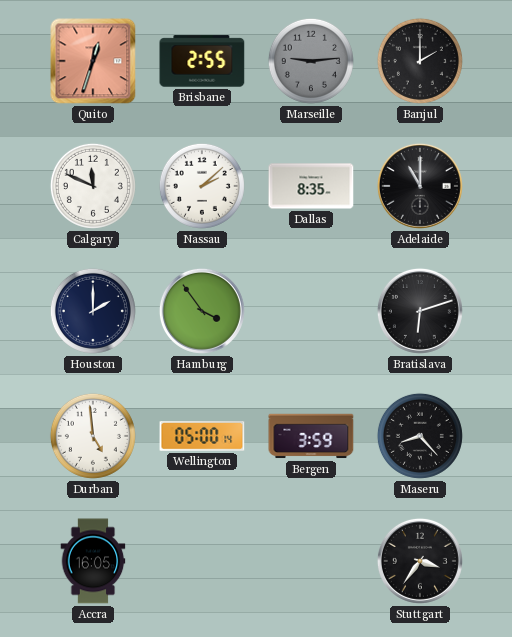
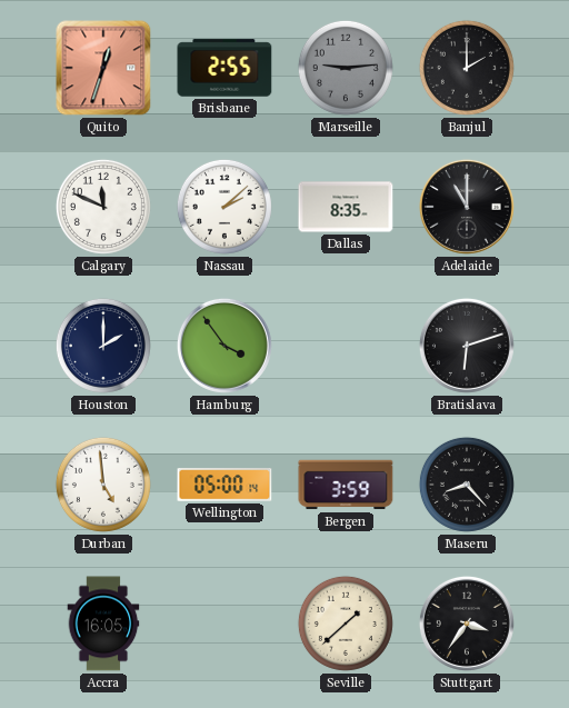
Seville: none -> 1:38
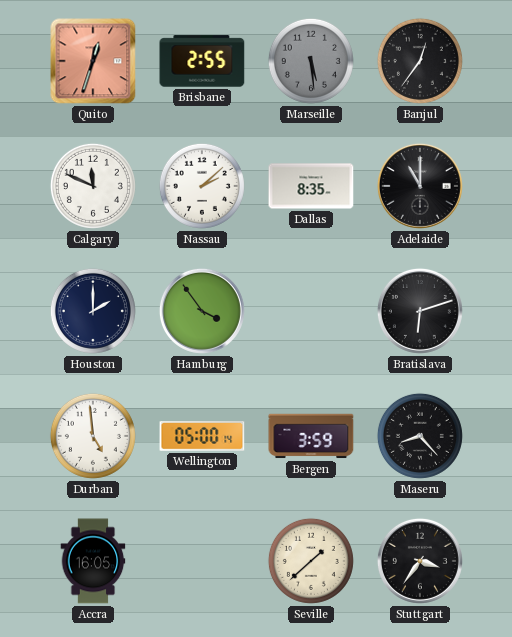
Marseille: 9:14 -> 5:29
Banjul: 2:00 -> 12:36
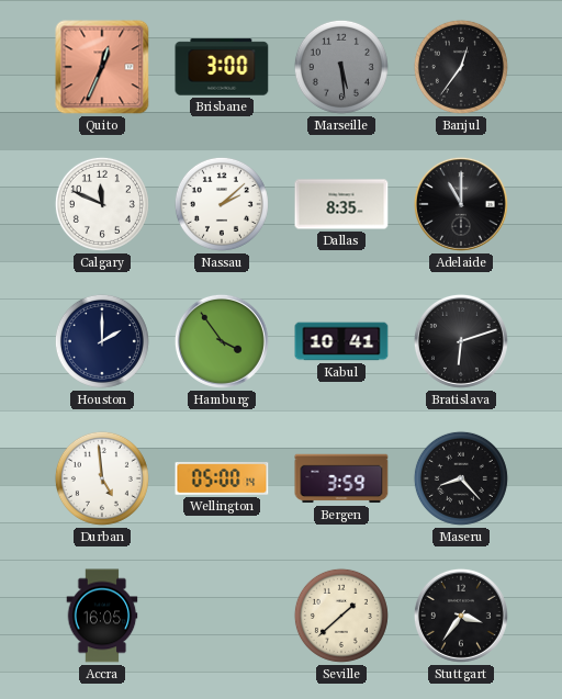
Quito: 12:33 -> 12:34
Brisbane: 2:55 -> 3:00
Kabul: none -> 10:41
